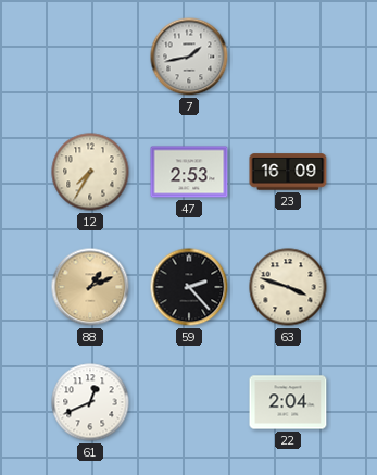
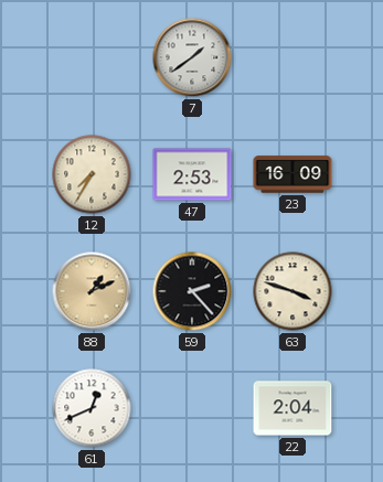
7: 1:43 -> 1:39
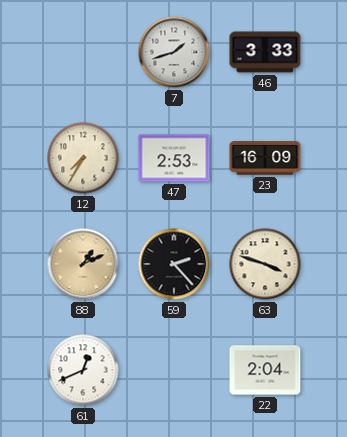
7: 1:39 -> 1:42
46: none -> 3:33
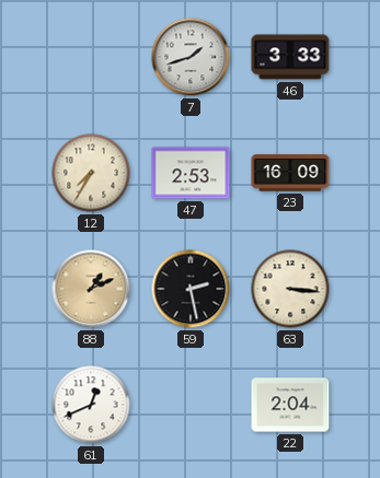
59: 2:23 -> 2:28
63: 3:48 -> 3:16
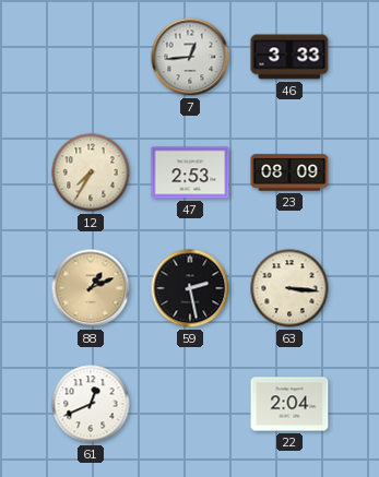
7: 1:42 -> 12:44
23: 16:09 -> 08:09
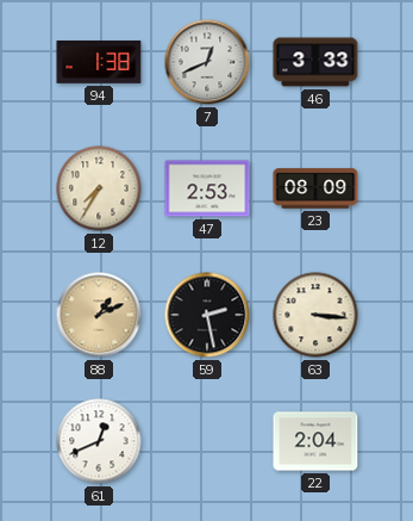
94: none -> 1:38
7: 12:44 -> 12:41
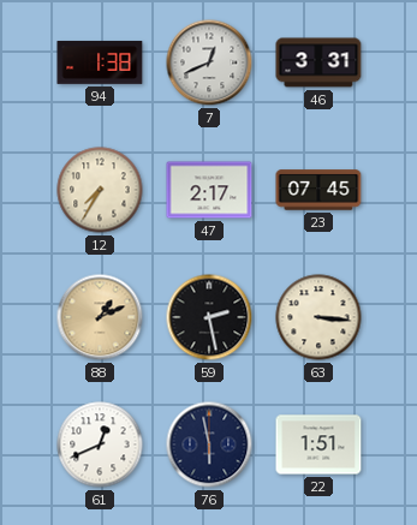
46: 3:33 -> 3:31
47: 2:53 -> 2:17
23: 08:09 -> 07:45
76: none -> 5:58
22: 2:04 -> 1:51
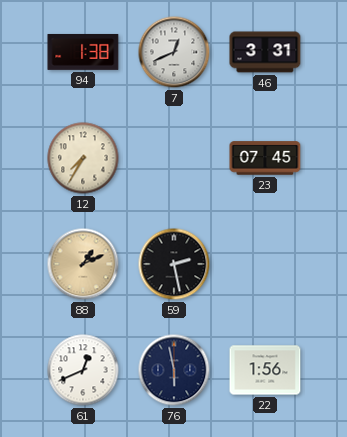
47: 2:17 -> none
63: 3:16 -> none
22: 1:51 -> 1:56
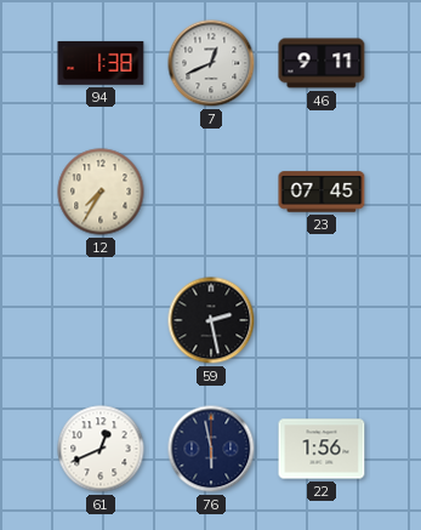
46: 3:31 -> 9:11
88: 1:11 -> none
